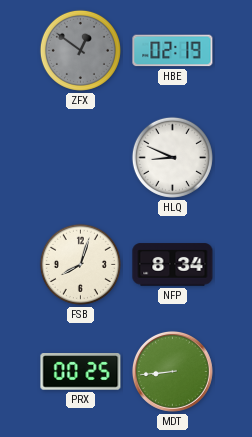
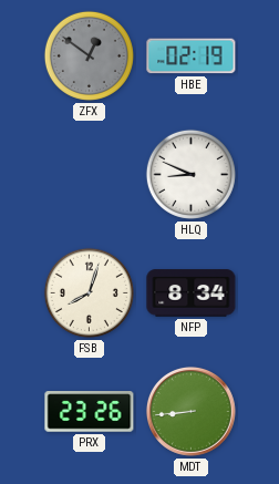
PRX: 00:25 -> 23:26
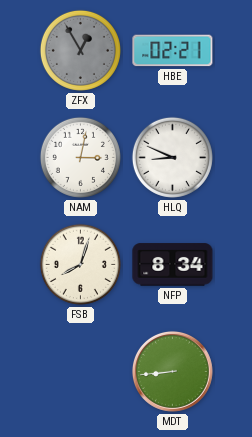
ZFX: 12:51 -> 12:55
HBE: 02:19 -> 02:21
NAM: none -> 3:02
PRX: 23:26 -> none
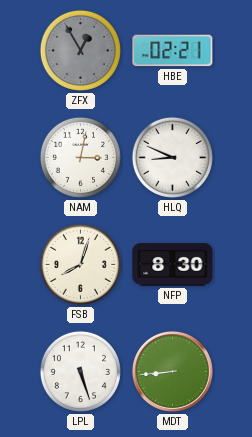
NFP: 8:34 -> 8:30
LPL: none -> 5:27
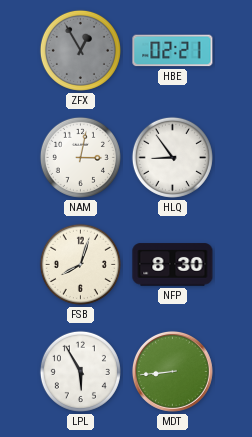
HLQ: 8:49 -> 8:54
LPL: 5:27 -> 5:55
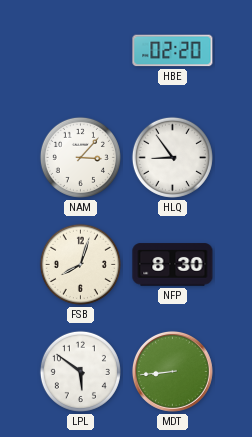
ZFX: 12:55 -> none
HBE: 02:21 -> 02:20
NAM: 3:02 -> 3:07
LPL: 5:55 -> 5:51
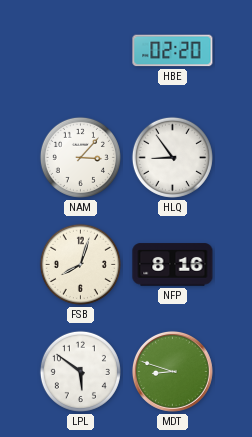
NFP: 8:30 -> 8:16
MDT: 8:44 -> 8:48
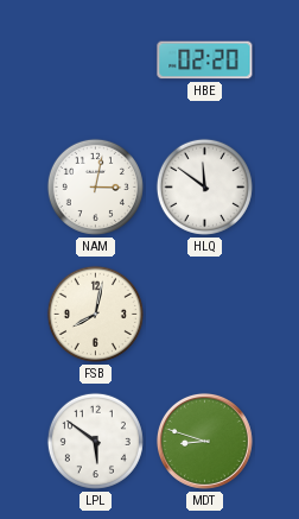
NAM: 3:07 -> 3:02
HLQ: 8:54 -> 11:51
FSB: 8:03 -> 8:02
NFP: 8:16 -> none
